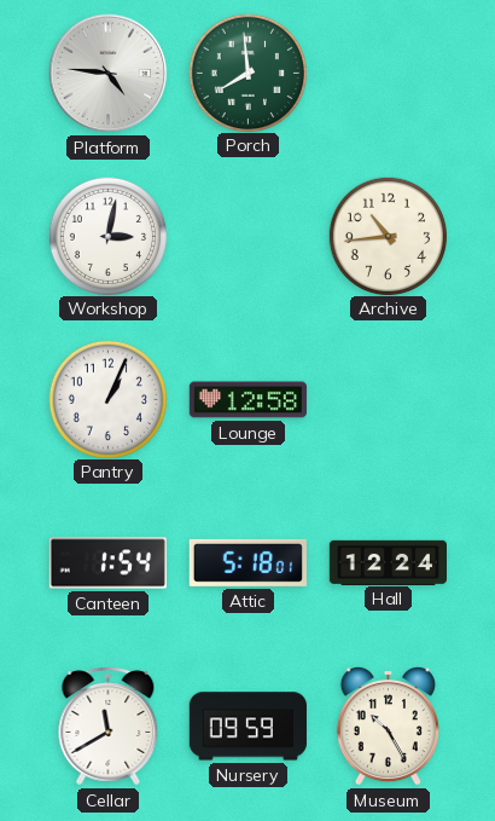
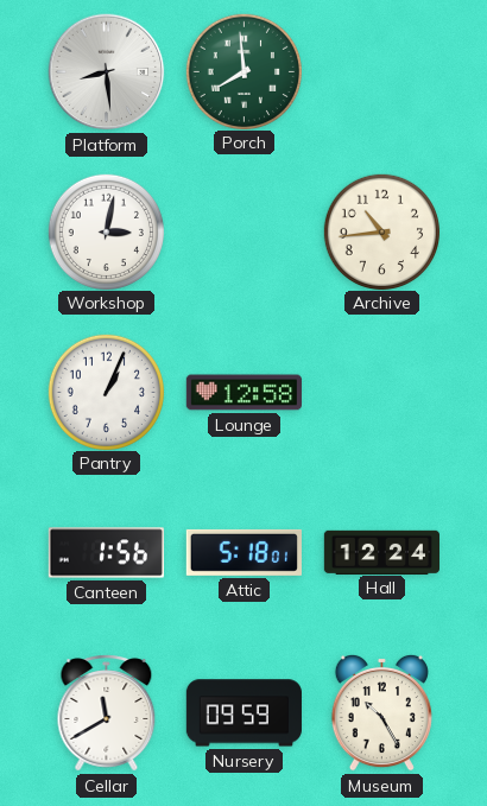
Platform: 4:46 -> 8:29
Canteen: 1:54 -> 1:56
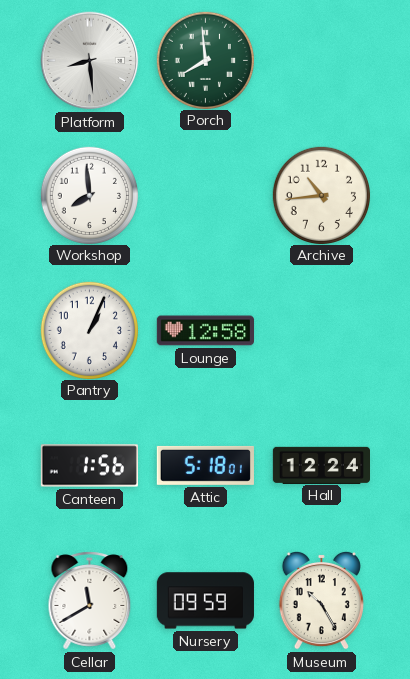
Workshop: 3:02 -> 7:59
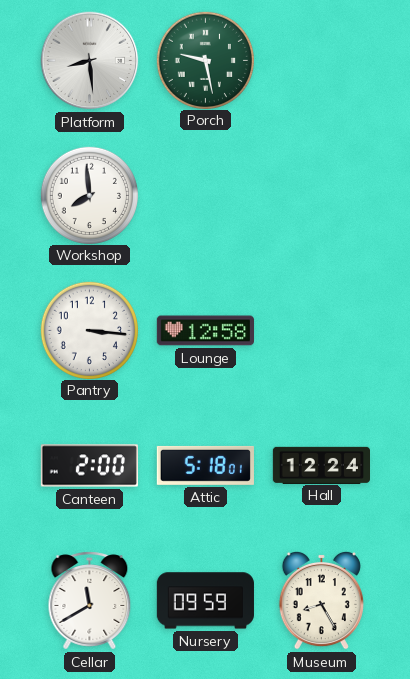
Porch: 7:59 -> 9:28
Archive: 10:44 -> none
Pantry: 1:04 -> 3:16
Canteen: 1:56 -> 2:00
Museum: 10:25 -> 8:25
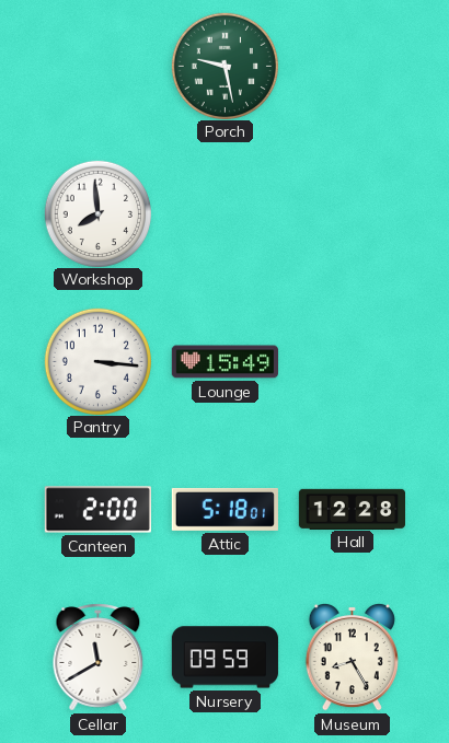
Platform: 8:29 -> none
Lounge: 12:58 -> 15:49
Hall: 12:24 -> 12:28
